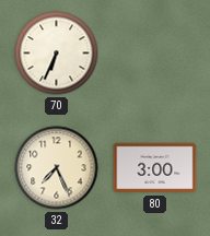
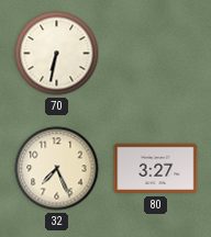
70: 6:34 -> 6:32
80: 3:00 -> 3:27
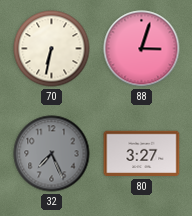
88: none -> 3:03
32 dial: cream -> grey
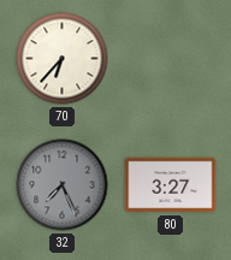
70: 6:32 -> 6:37
88: 3:03 -> none
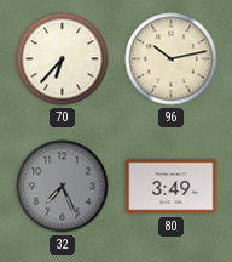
96: none -> 10:13
80: 3:27 -> 3:49
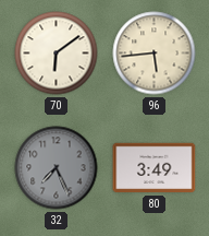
70: 6:37 -> 6:09
96: 10:13 -> 5:44
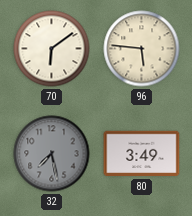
96: 5:44 -> 5:46
32: 7:26 -> 7:28
